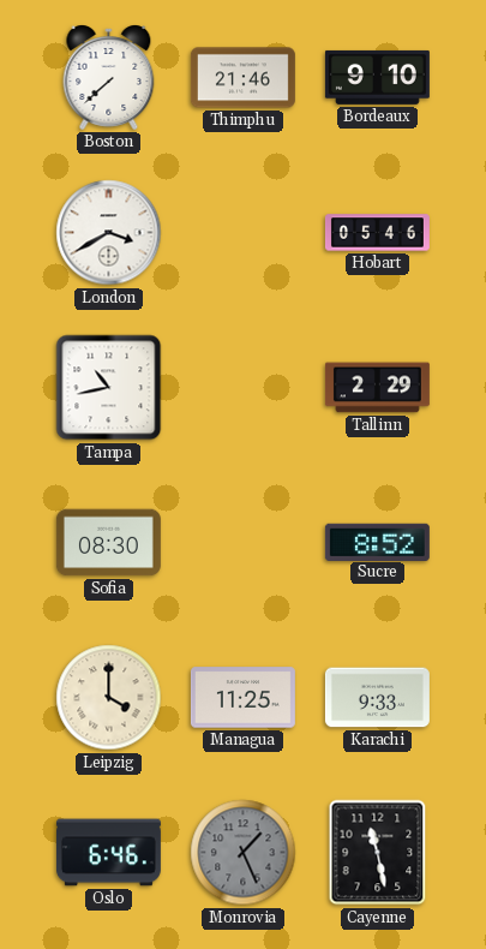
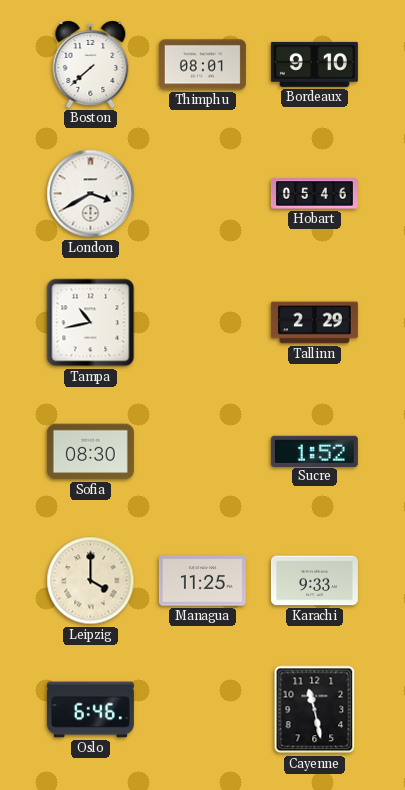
Thimphu: 21:46 -> 08:01
Sucre: 8:52 -> 1:52
Monrovia: 1:26 -> none
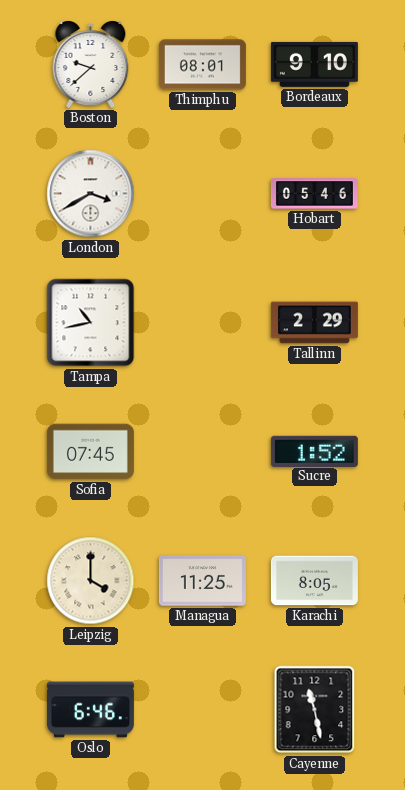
Boston: 7:38 -> 9:38
Sofia: 08:30 -> 07:45
Karachi: 9:33 -> 8:05
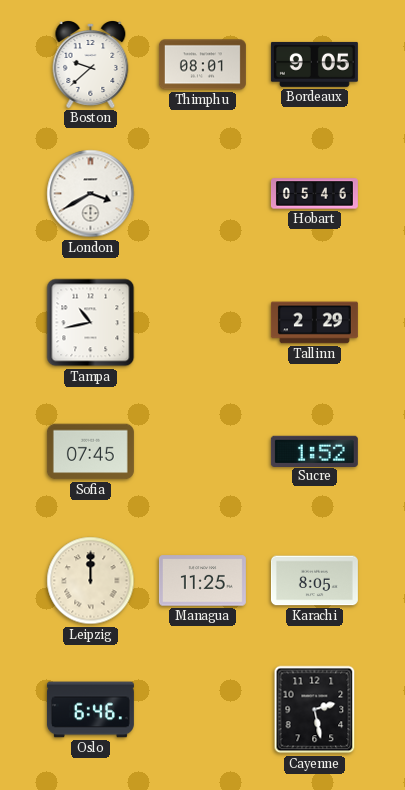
Bordeaux: 9:10 -> 9:05
Leipzig: 4:00 -> 12:00
Cayenne: 11:28 -> 2:28
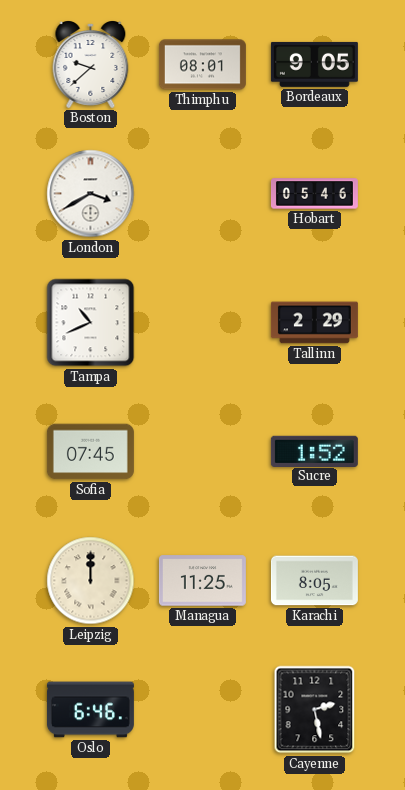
Tampa: 10:43 -> 10:41
